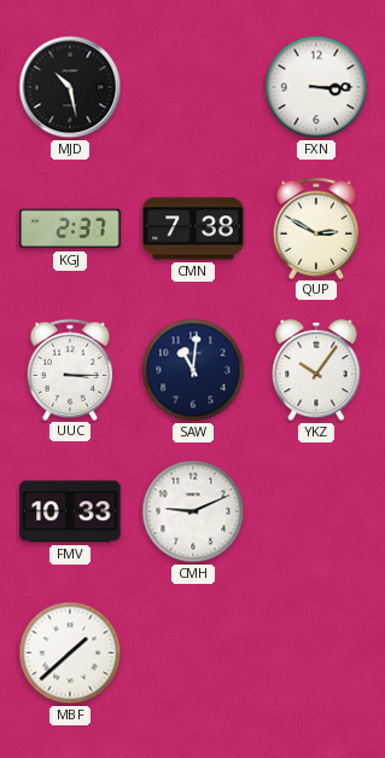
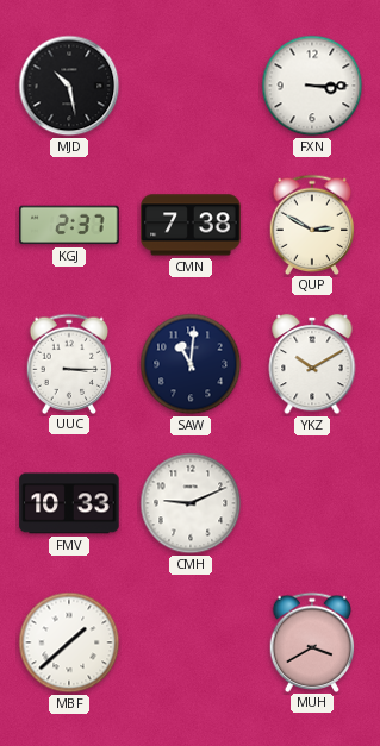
YKZ: 10:06 -> 10:10
MUH: none -> 3:40
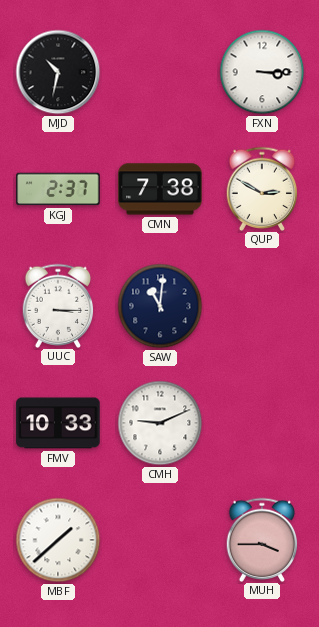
MJD: 10:28 -> 10:32
YKZ: 10:10 -> none
MUH: 3:40 -> 3:45
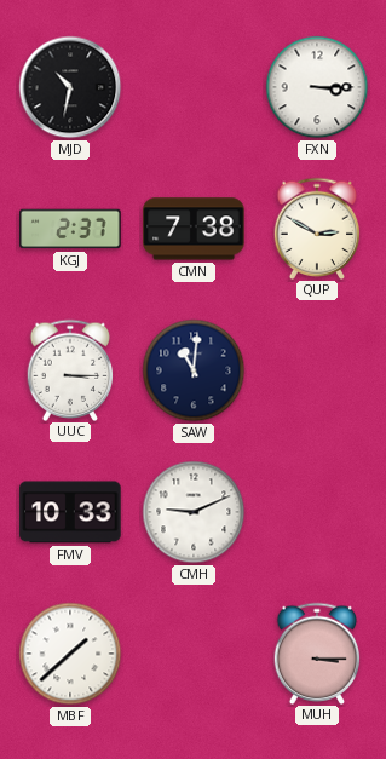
MUH: 3:45 -> 3:15
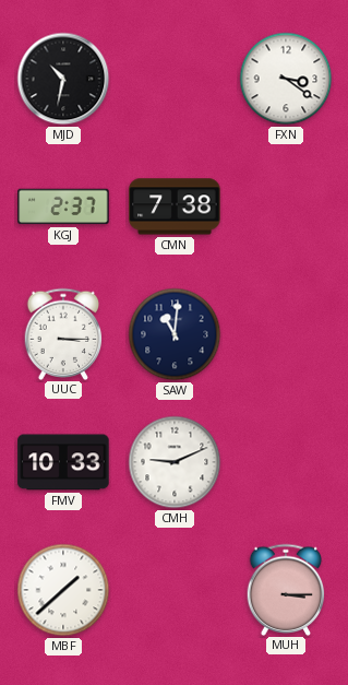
FXN: 3:15 -> 3:21
QUP: 2:50 -> none
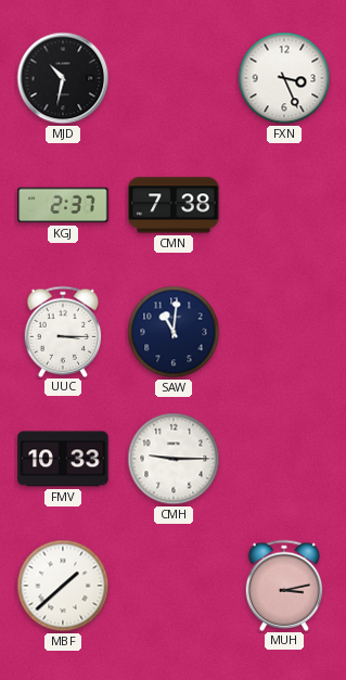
FXN: 3:21 -> 3:26
CMH: 9:11 -> 9:15
MUH: 3:15 -> 3:13
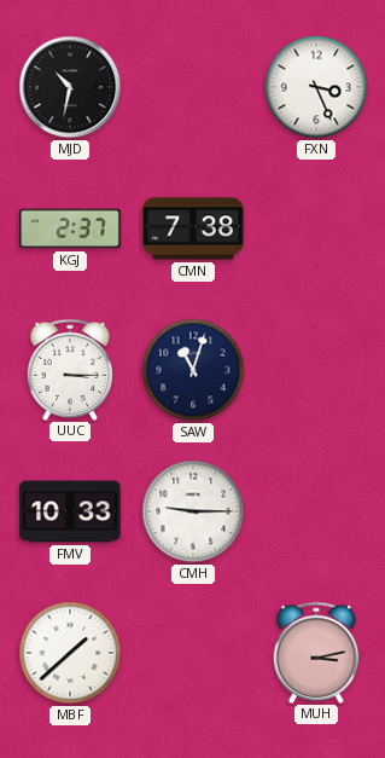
SAW: 11:01 -> 11:03
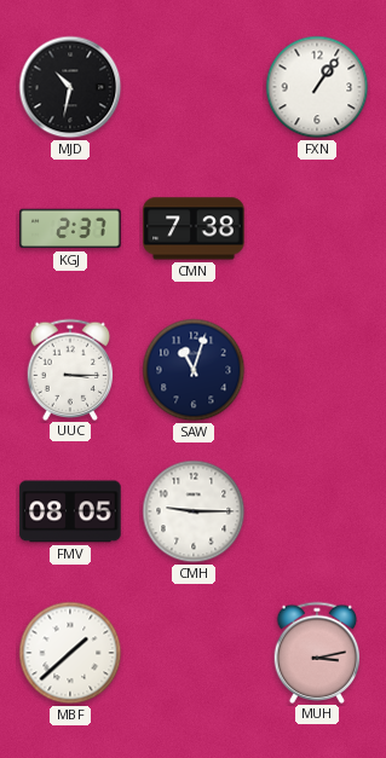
FXN: 3:26 -> 1:06
FMV: 10:33 -> 08:05
